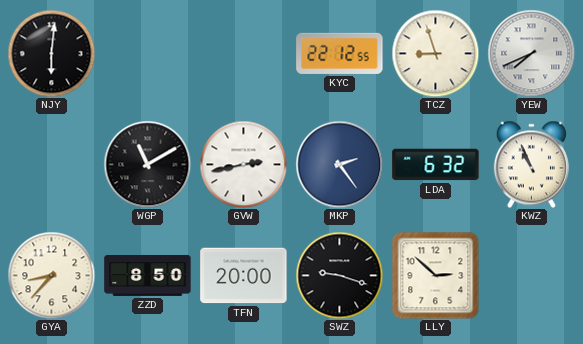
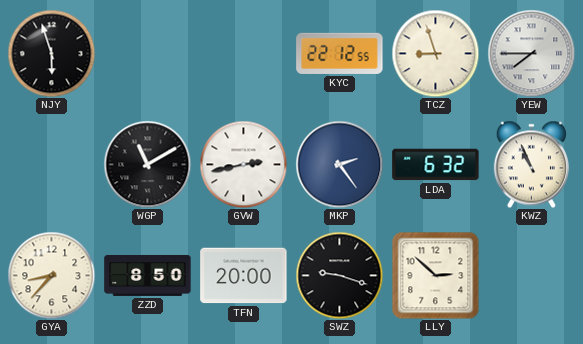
NJY: 6:01 -> 5:57
YEW: 7:41 -> 7:45
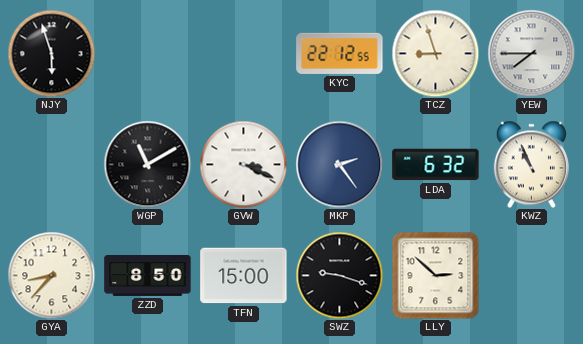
GVW: 2:43 -> 3:19
TFN: 20:00 -> 15:00
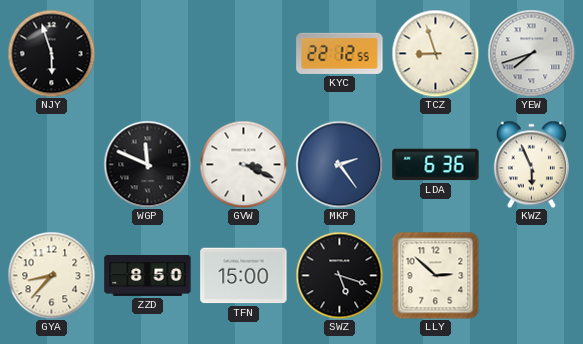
YEW: 7:45 -> 7:42
WGP: 11:10 -> 11:49
LDA: 6:32 -> 6:36
KWZ: 10:56 -> 5:56
SWZ: 9:18 -> 5:18
